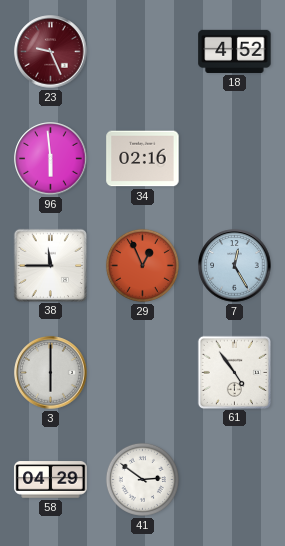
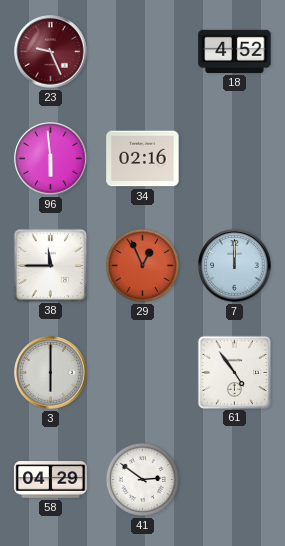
7: 12:25 -> 12:00
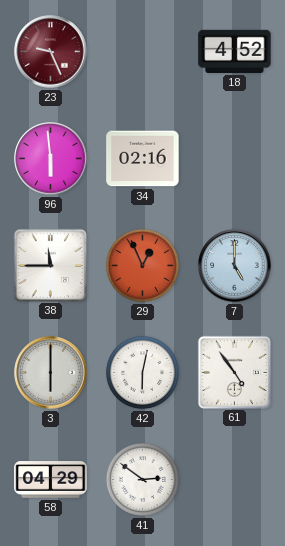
7: 12:00 -> 5:00
42: none -> 6:02
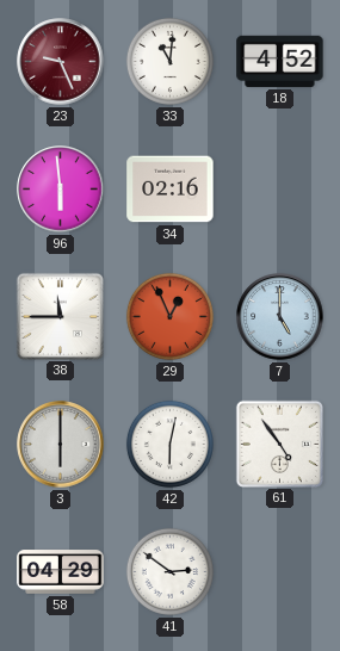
33: none -> 11:01
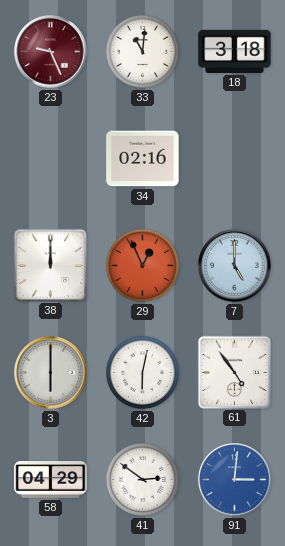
18: 4:52 -> 3:18
96: 5:59 -> none
38: 11:45 -> 12:00
91: none -> 3:01
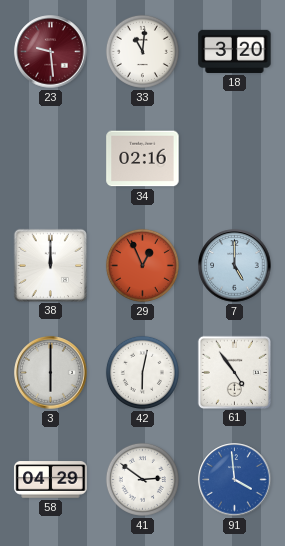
23: 9:26 -> 9:29
18: 3:18 -> 3:20
91: 3:01 -> 3:59
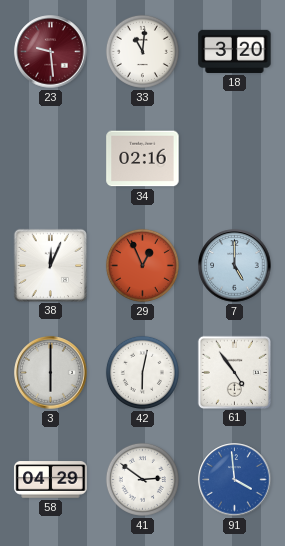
38: 12:00 -> 12:04
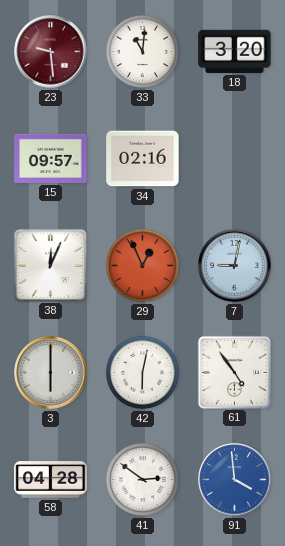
15: none -> 09:57
7: 5:00 -> 9:02
58: 04:29 -> 04:28
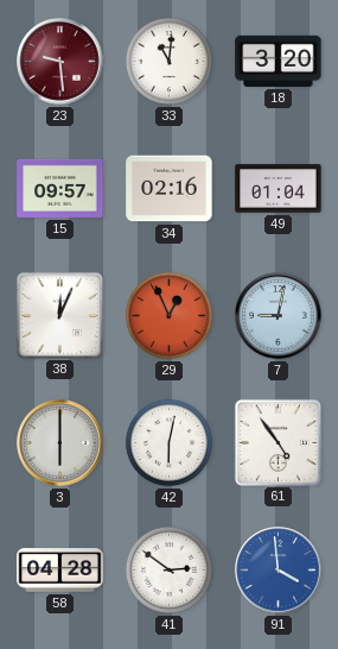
49: none -> 01:04
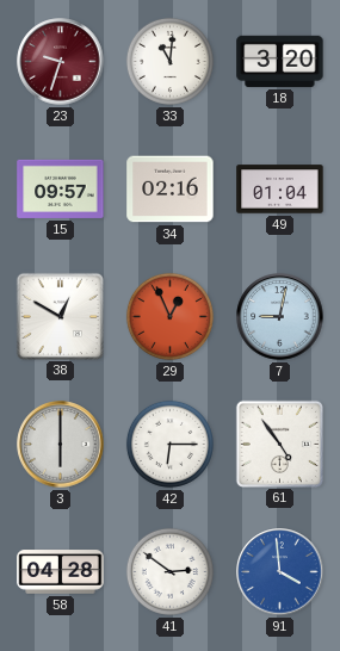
23: 9:29 -> 9:33
38: 12:04 -> 12:50
42: 6:02 -> 6:15
